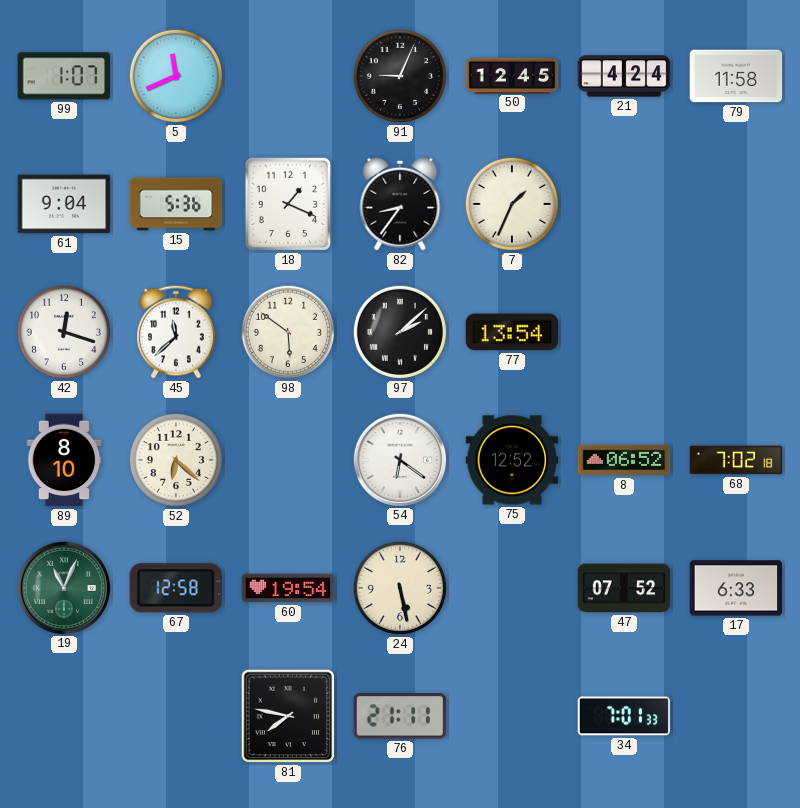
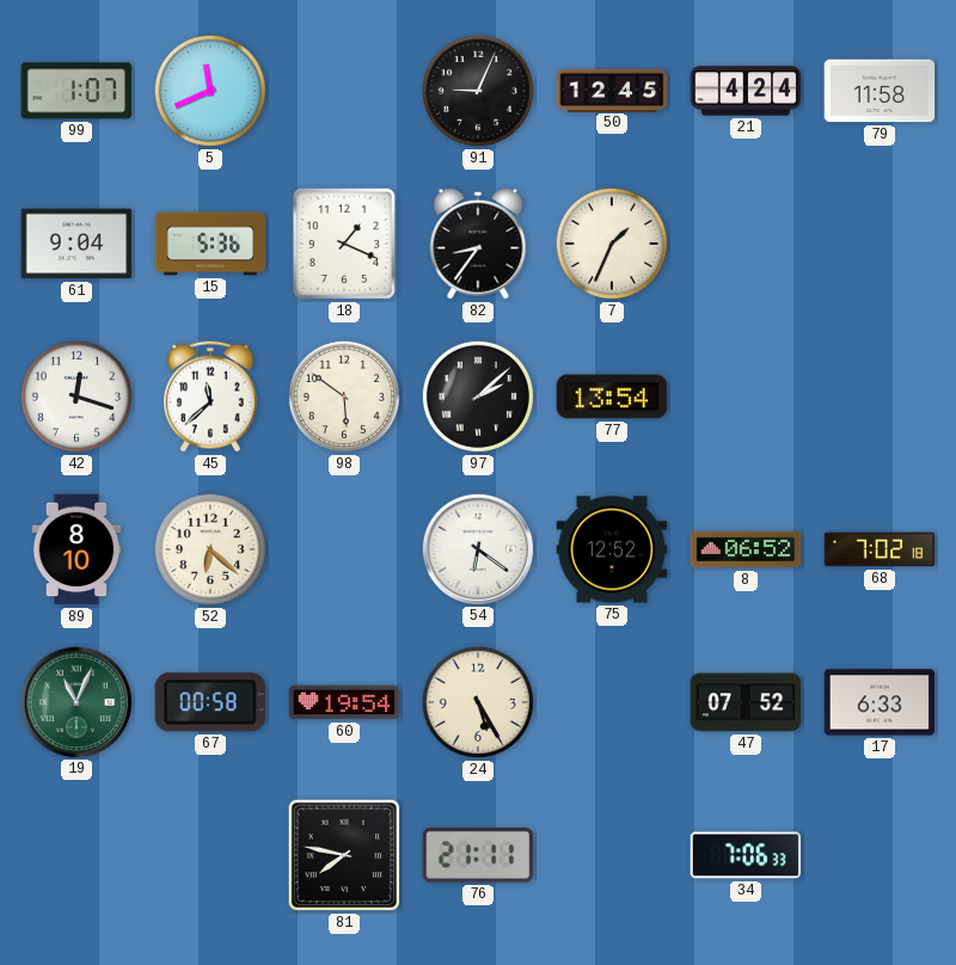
67: 12:58 -> 00:58
24: 5:28 -> 5:25
34: 7:01 -> 7:06
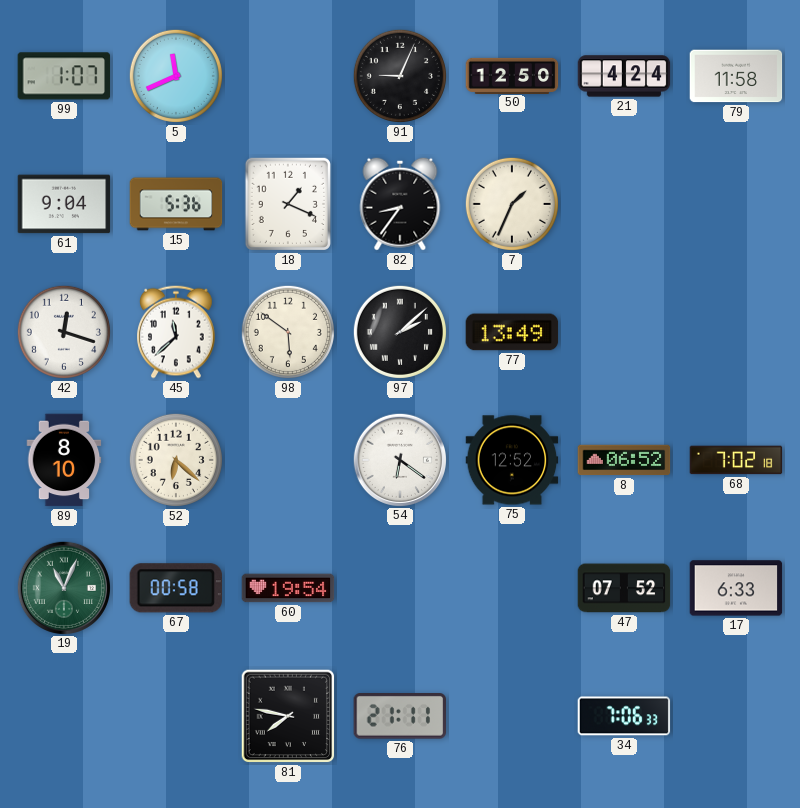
50: 12:45 -> 12:50
77: 13:54 -> 13:49
24: 5:25 -> none
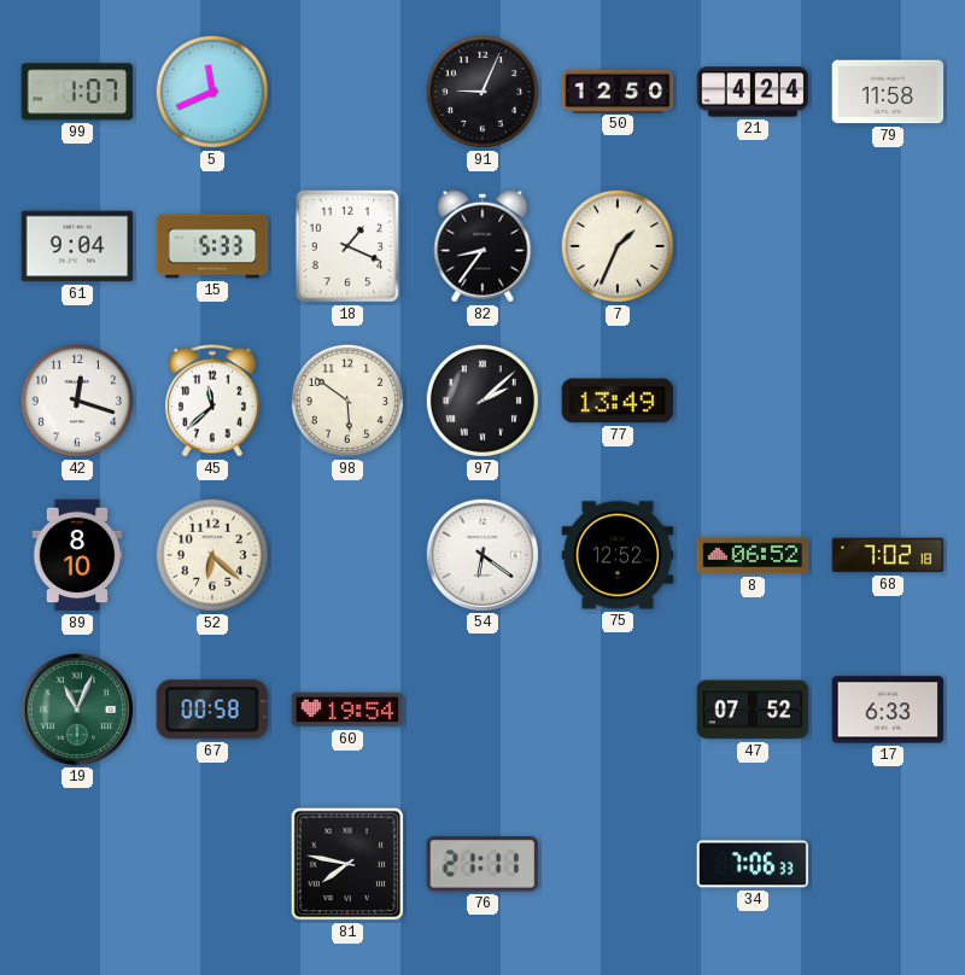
15: 5:36 -> 5:33
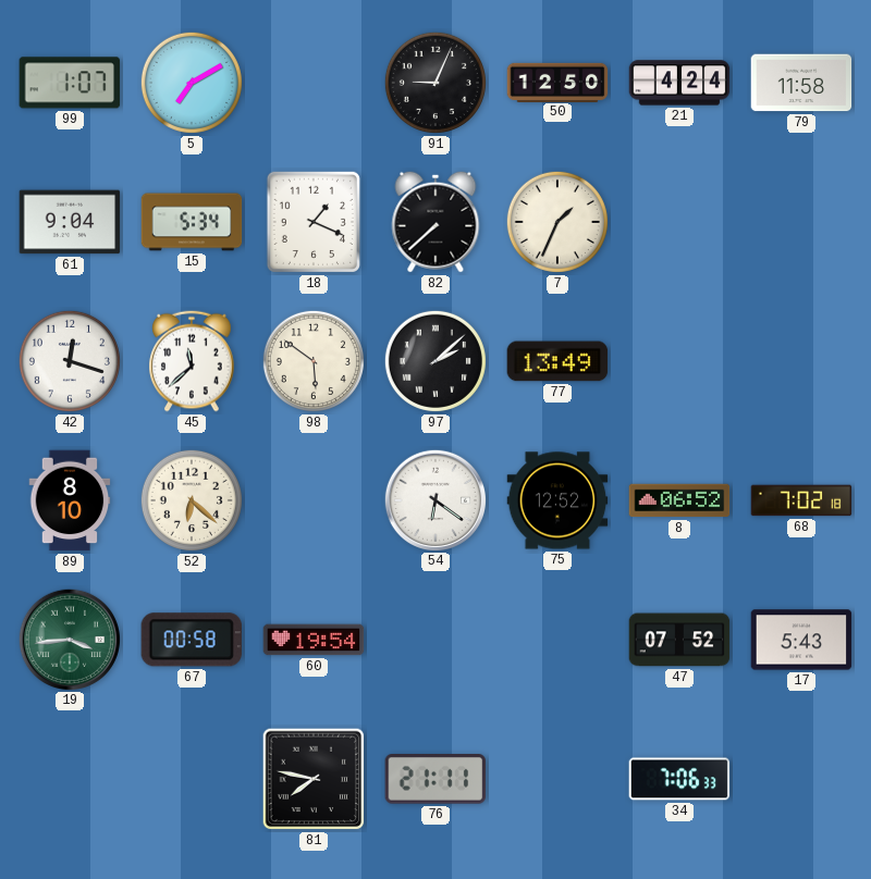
5: 11:41 -> 7:10
15: 5:33 -> 5:34
82: 8:36 -> 7:38
19: 11:04 -> 3:44
17: 6:33 -> 5:43
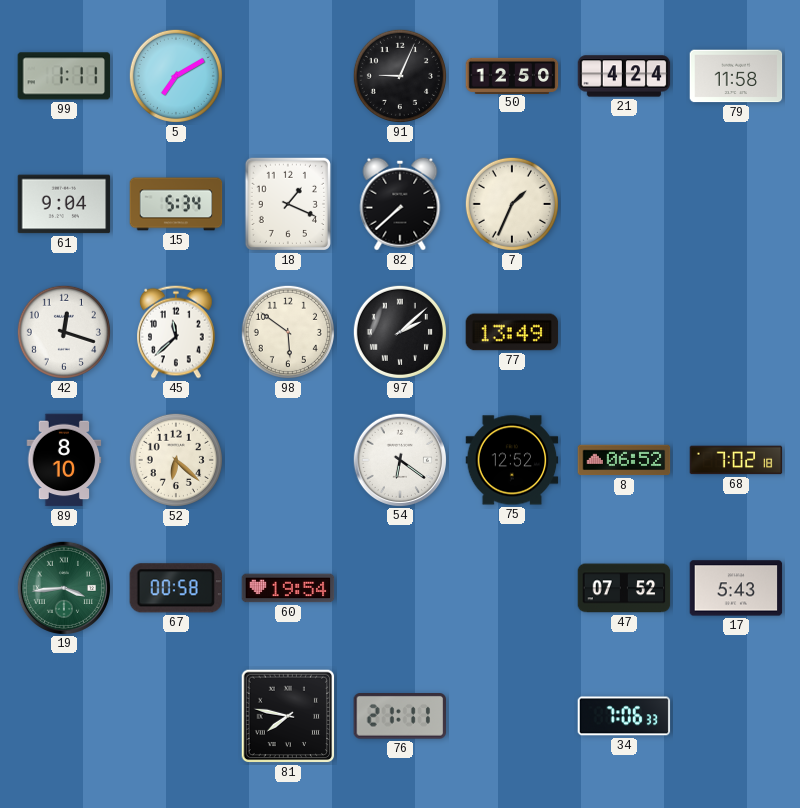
99: 1:07 -> 1:11
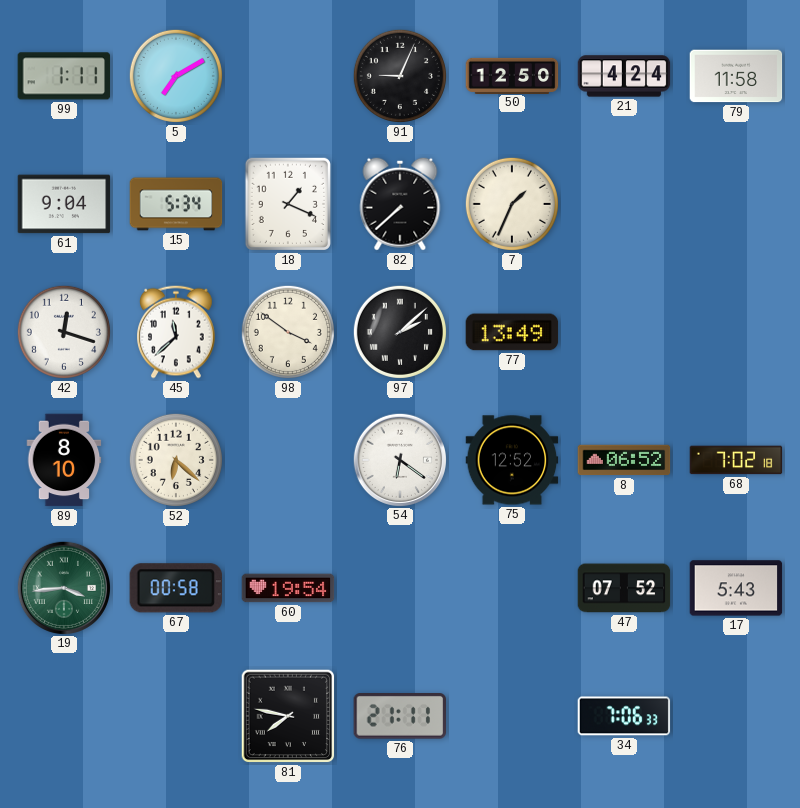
98: 5:51 -> 3:51
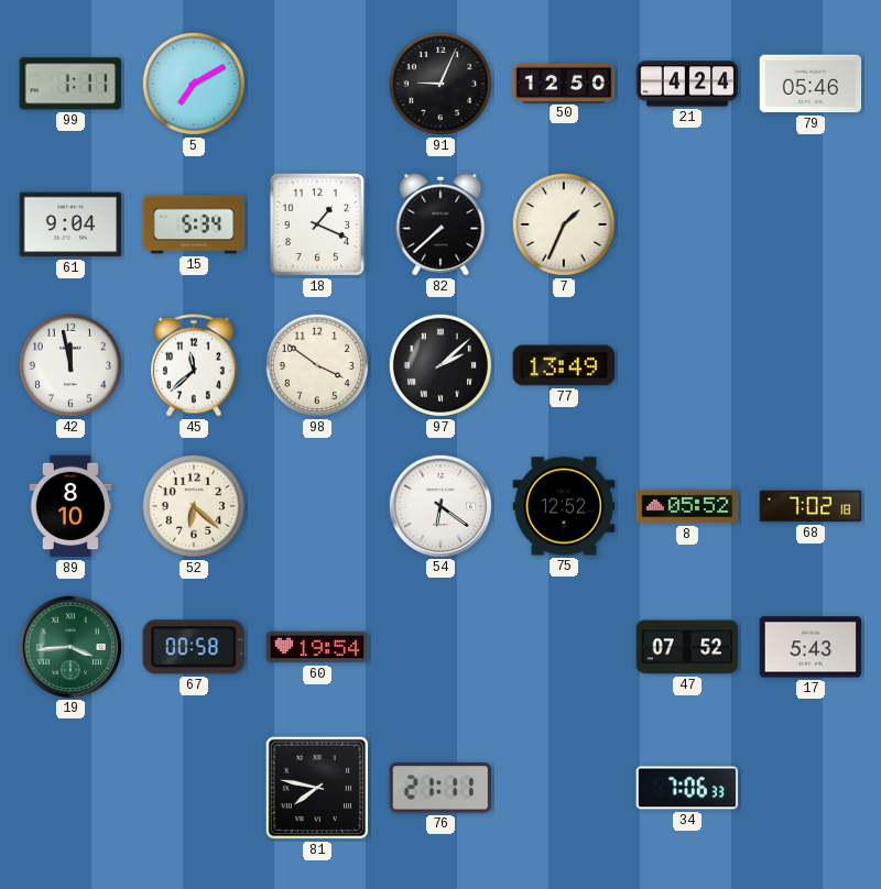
79: 11:58 -> 05:46
42: 12:18 -> 11:58
8: 06:52 -> 05:52
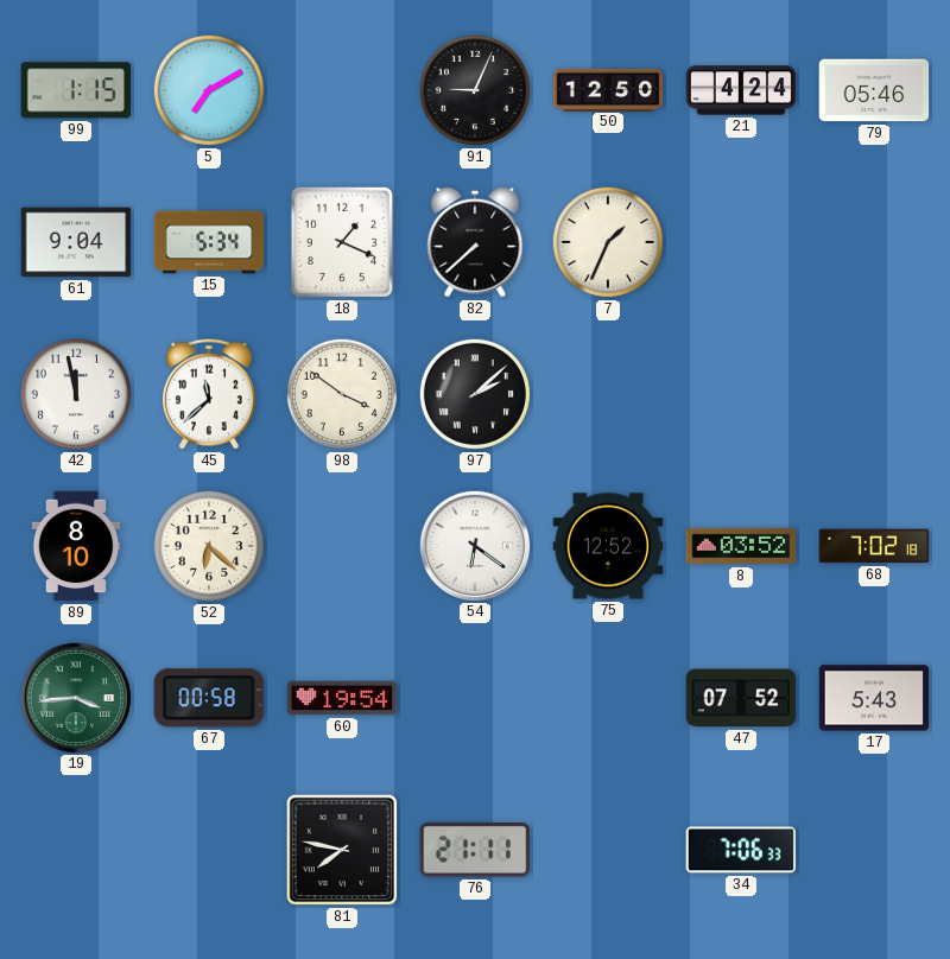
99: 1:11 -> 1:15
77: 13:49 -> none
8: 05:52 -> 03:52
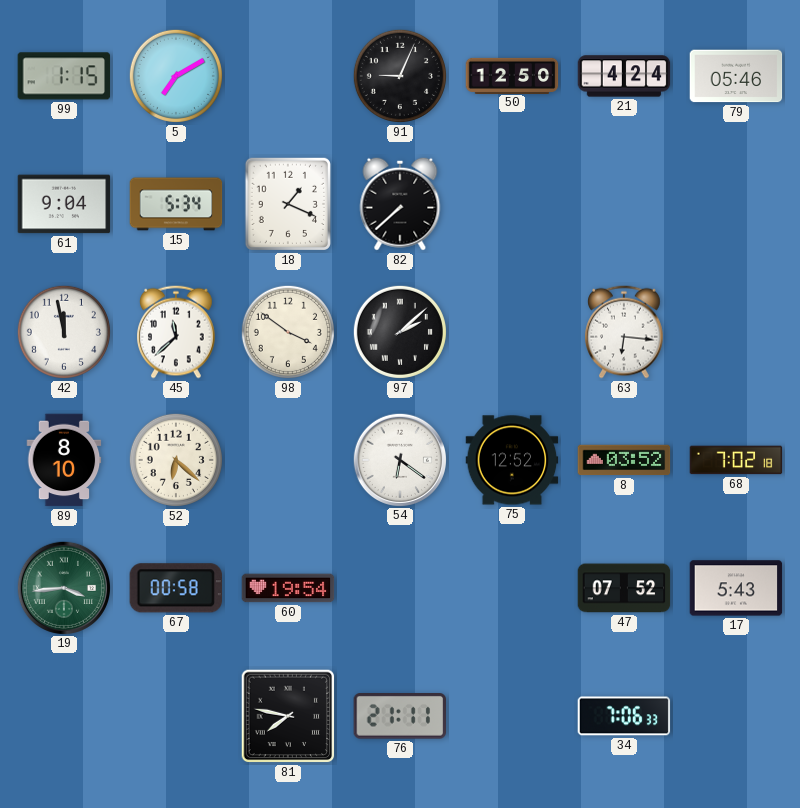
7: 1:34 -> none
63: none -> 6:16
